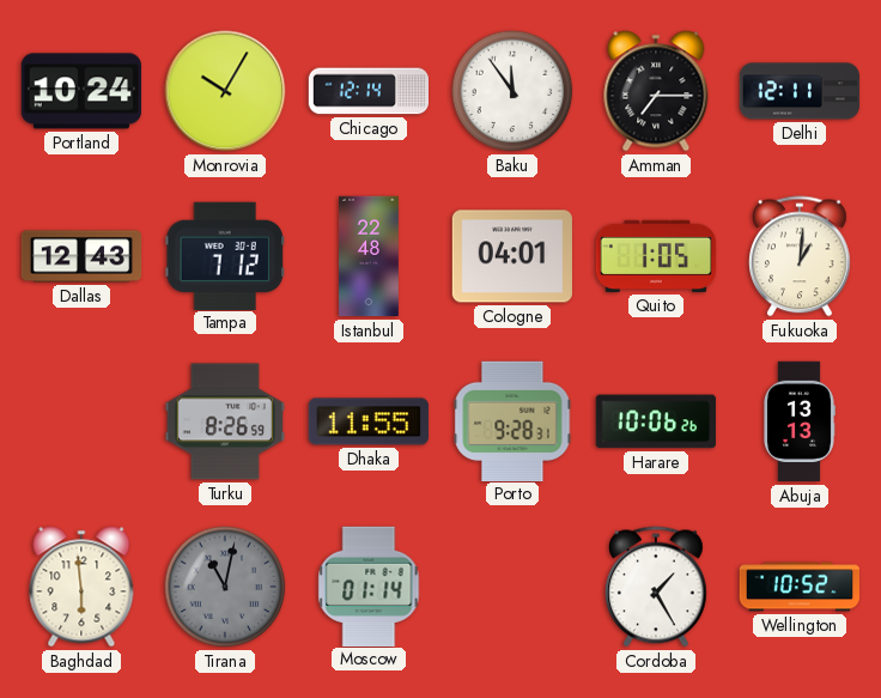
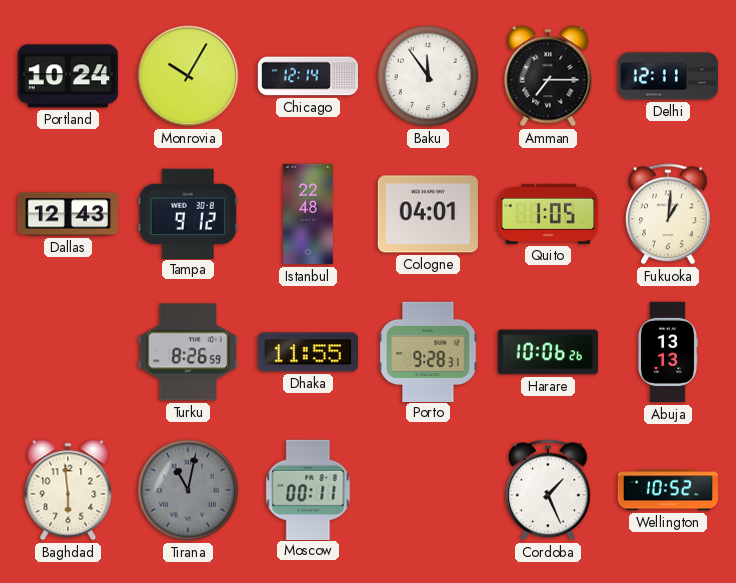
Tampa: 7:12 -> 9:12
Moscow: 01:14 -> 00:11
Cordoba: 1:25 -> 1:26
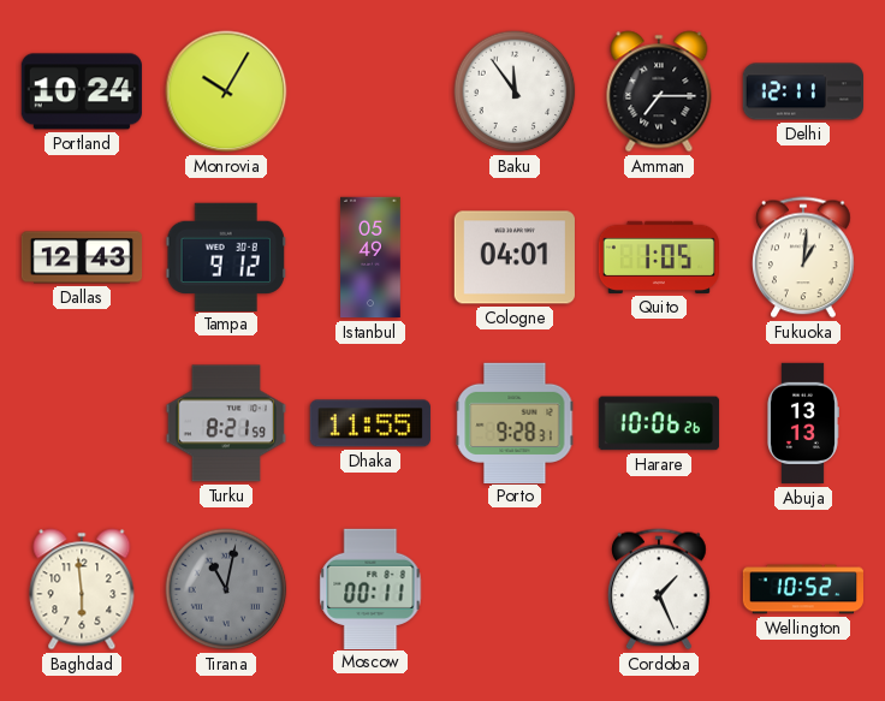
Chicago: 12:14 -> none
Istanbul: 22:48 -> 05:49
Turku: 8:26 -> 8:21
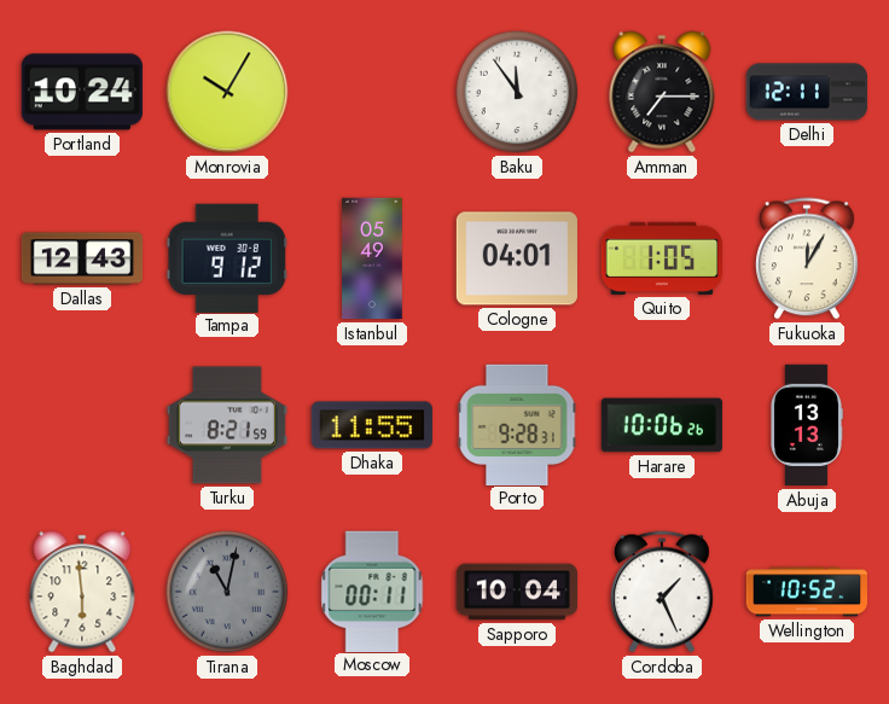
Fukuoka: 1:01 -> 12:05
Sapporo: none -> 10:04
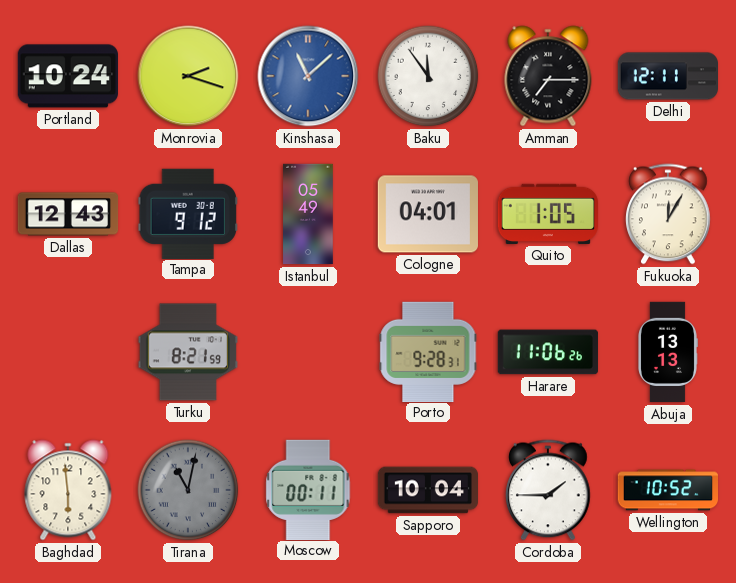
Monrovia: 10:05 -> 2:18
Kinshasa: none -> 11:08
Dhaka: 11:55 -> none
Harare: 10:06 -> 11:06
Cordoba: 1:26 -> 1:45
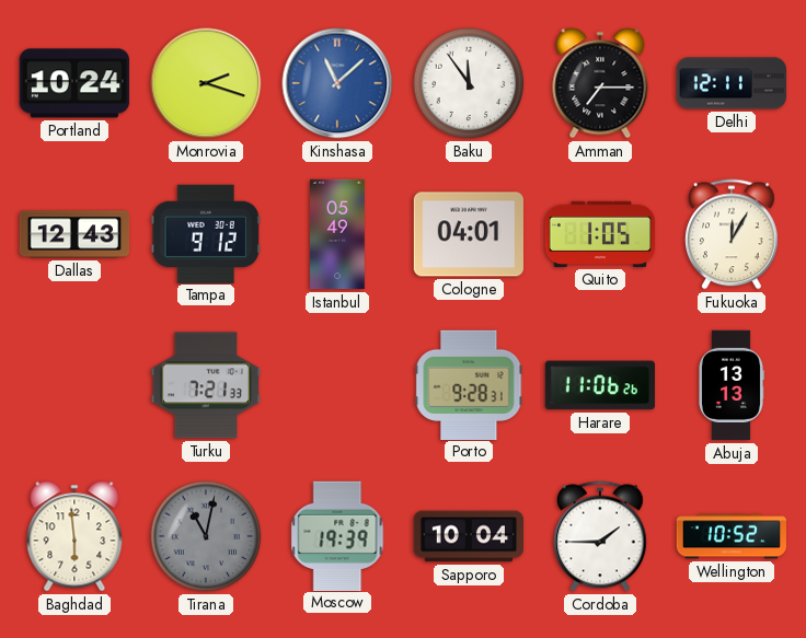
Turku: 8:21 -> 7:21
Moscow: 00:11 -> 19:39
